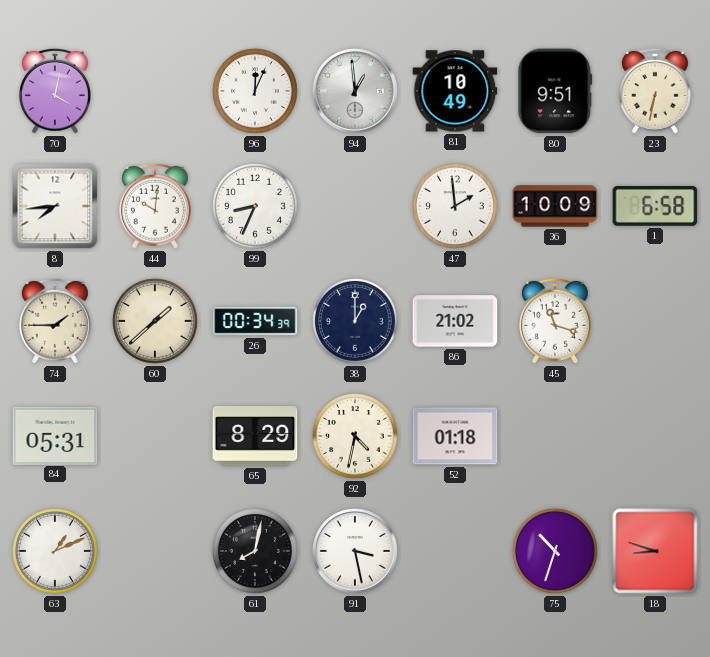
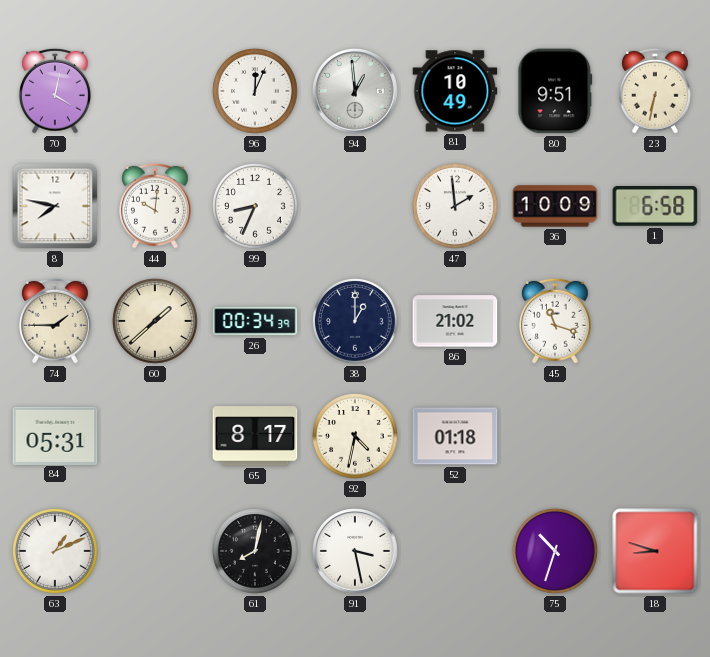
8: 7:44 -> 7:47
65: 8:29 -> 8:17
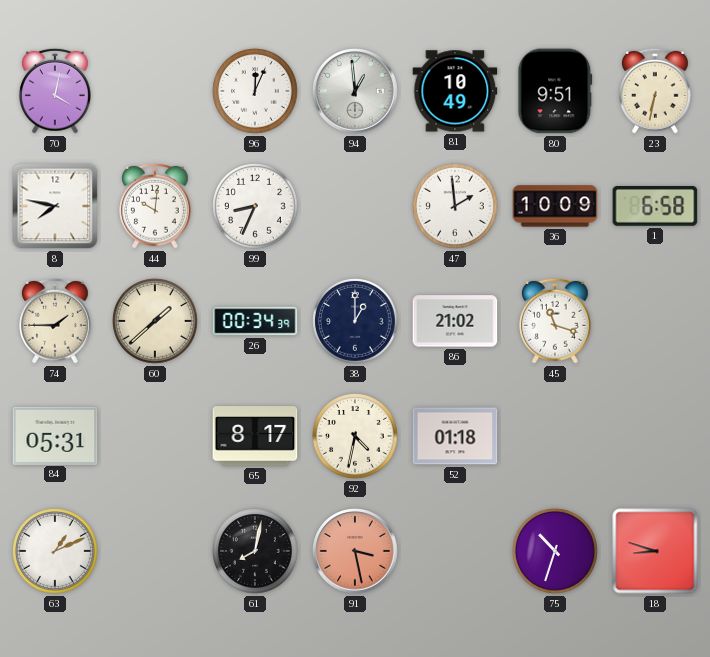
91 dial: white -> salmon
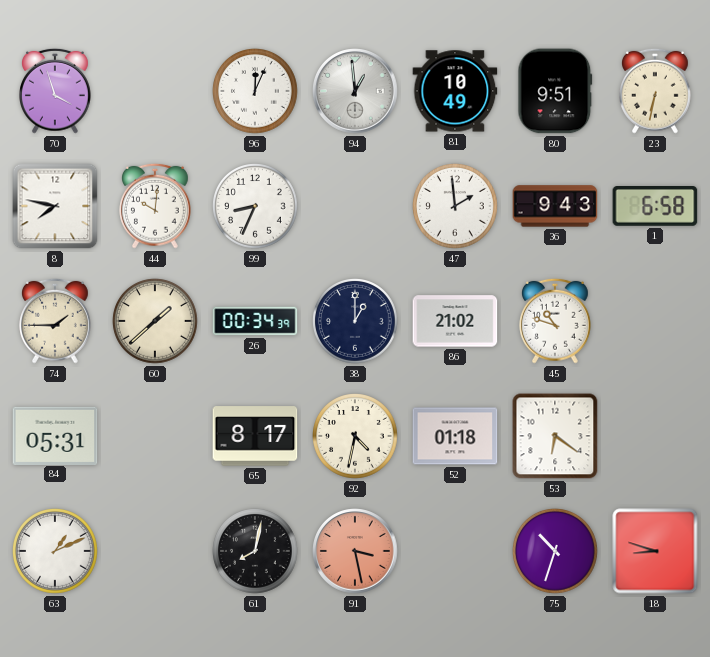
70: 4:02 -> 3:57
36: 10:09 -> 9:43
45: 11:18 -> 10:48
53: none -> 6:21
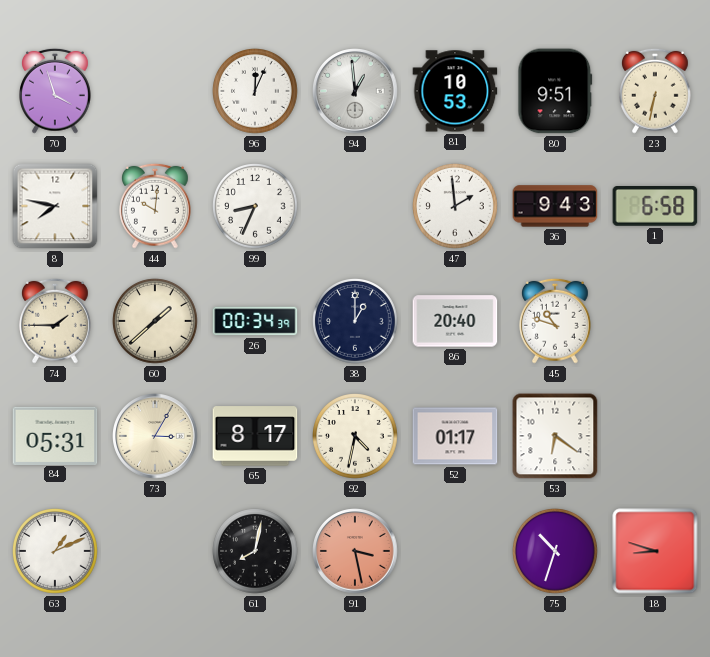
81: 10:49 -> 10:53
86: 21:02 -> 20:40
73: none -> 3:05
52: 01:18 -> 01:17
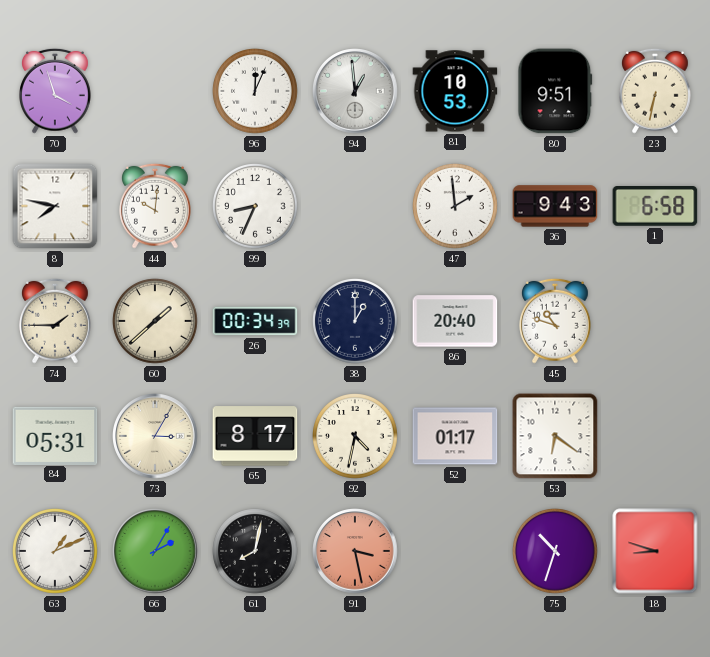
66: none -> 2:05
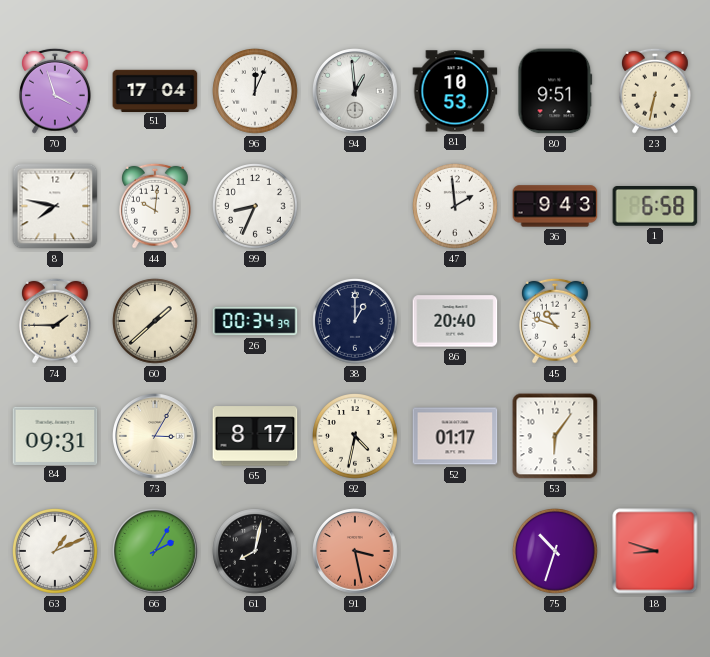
51: none -> 17:04
84: 05:31 -> 09:31
53: 6:21 -> 6:06
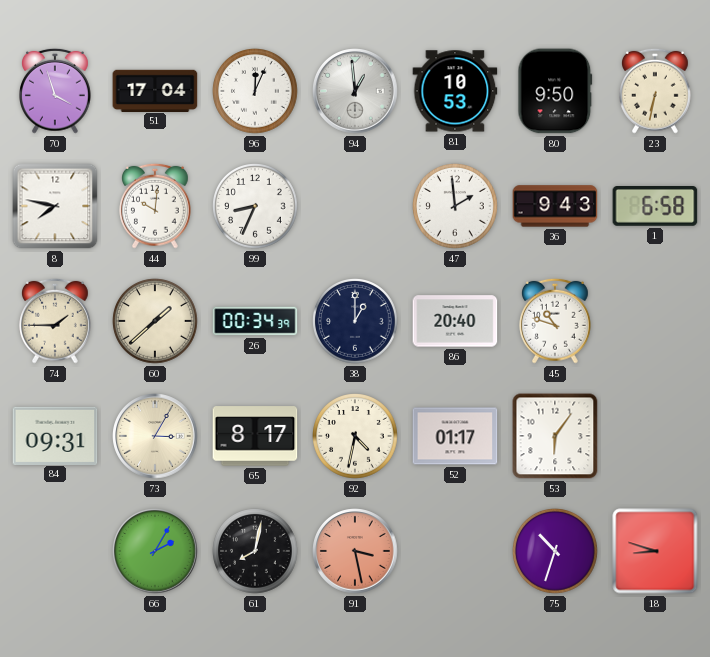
80: 9:51 -> 9:50
63: 1:11 -> none
